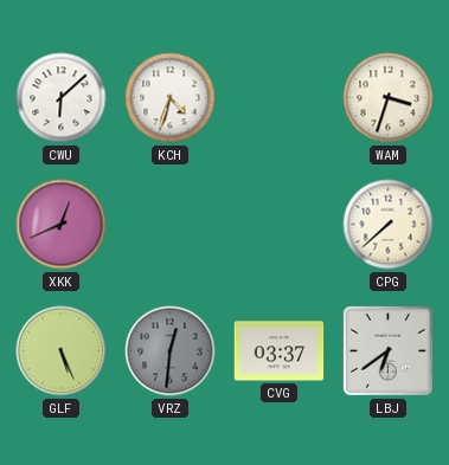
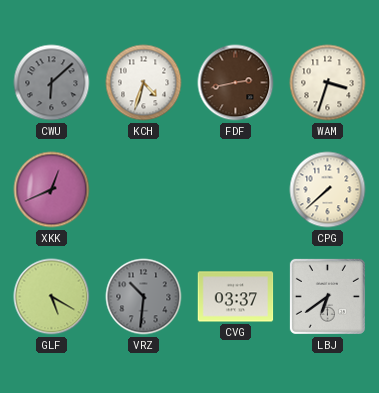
CWU dial: white -> grey
FDF: none -> 2:43
GLF: 5:26 -> 5:20
VRZ: 12:31 -> 10:31
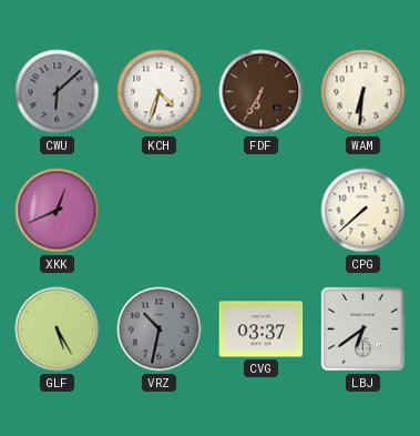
FDF: 2:43 -> 6:35
WAM: 3:33 -> 6:31
GLF: 5:20 -> 5:25
VRZ: 10:31 -> 10:32
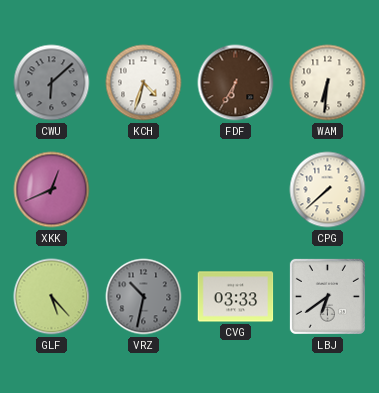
GLF: 5:25 -> 5:23
CVG: 03:37 -> 03:33
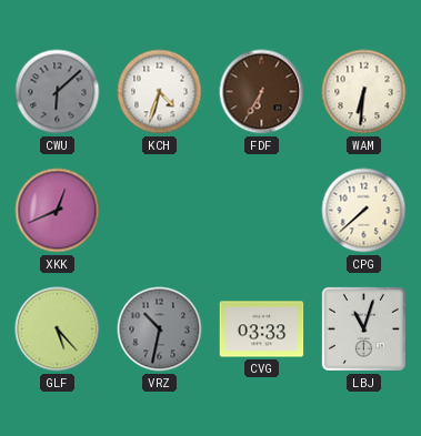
LBJ: 6:39 -> 11:03
